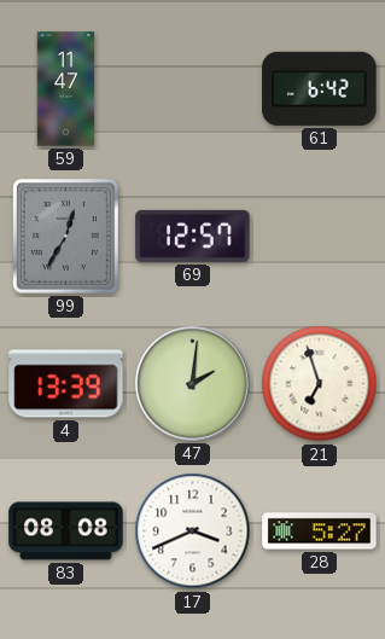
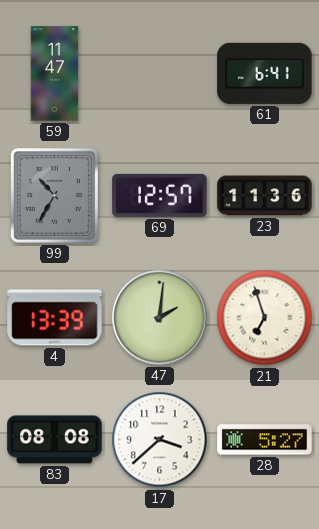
61: 6:42 -> 6:41
99: 12:35 -> 10:35
23: none -> 11:36
17: 3:41 -> 3:38
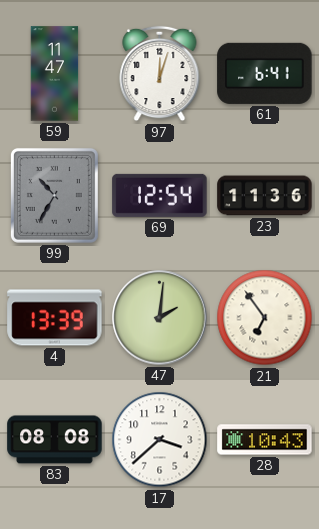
97: none -> 12:03
69: 12:57 -> 12:54
21: 6:57 -> 6:54
28: 5:27 -> 10:43
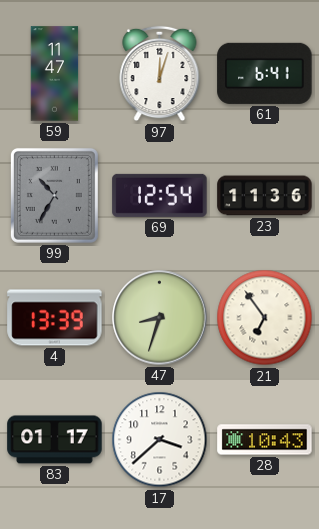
47: 2:01 -> 8:33
83: 08:08 -> 01:17
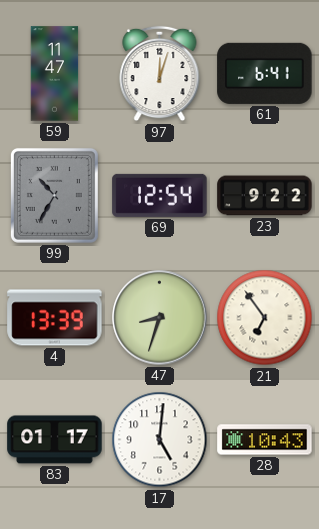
23: 11:36 -> 9:22
17: 3:38 -> 5:01
